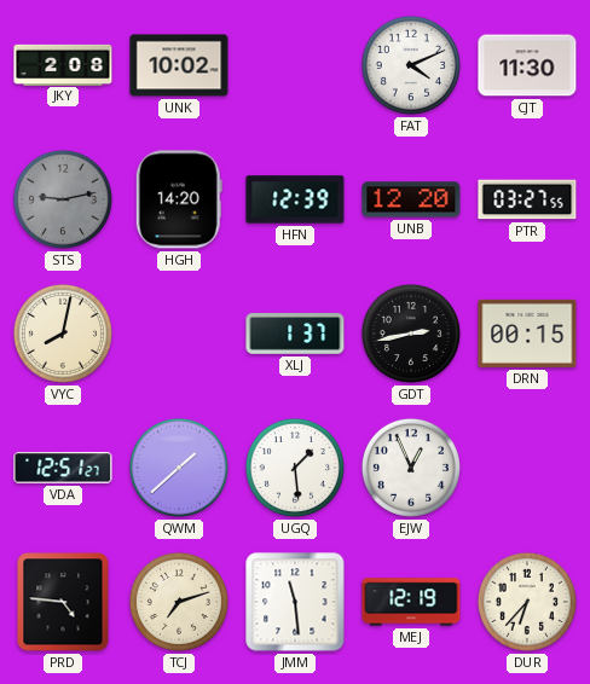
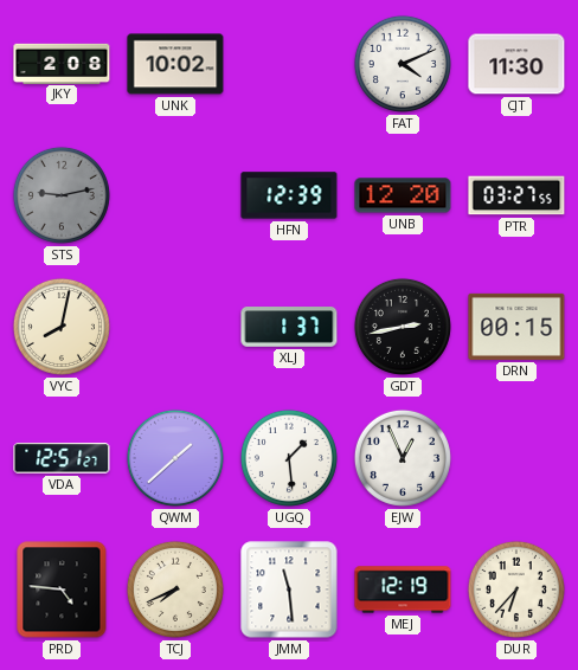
HGH: 14:20 -> none
TCJ: 7:12 -> 7:41
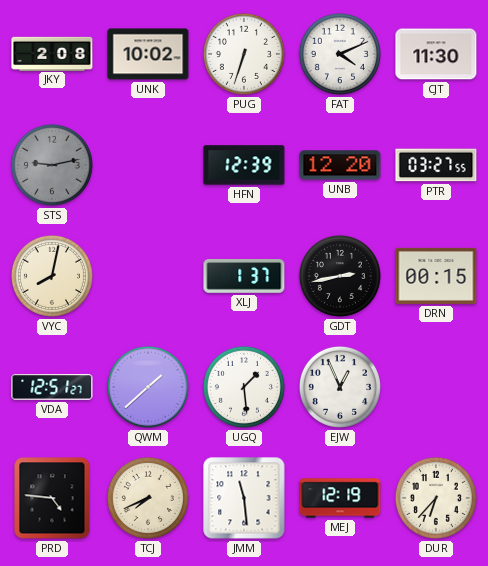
PUG: none -> 6:33
